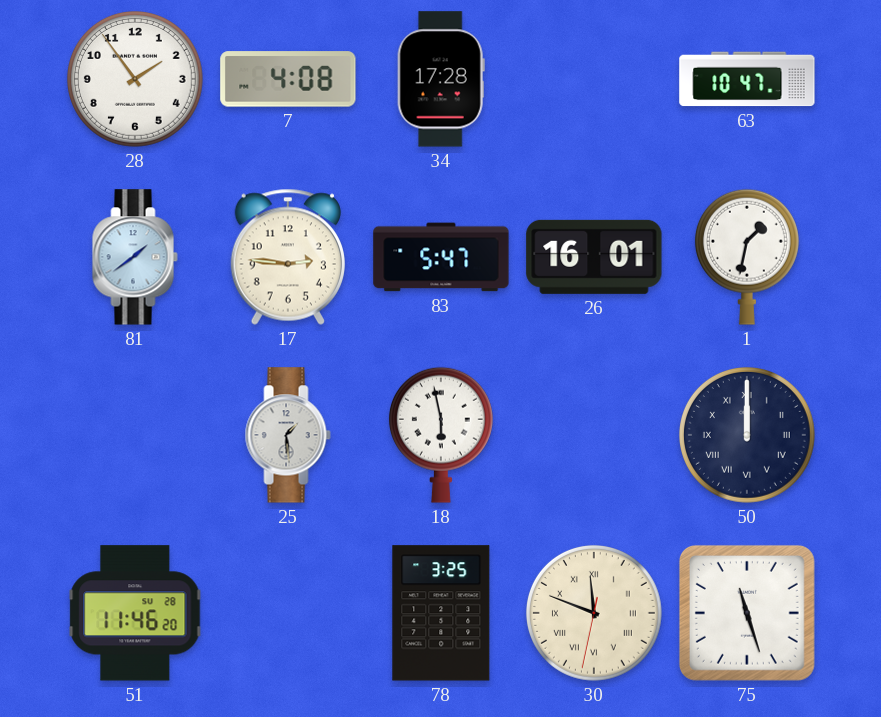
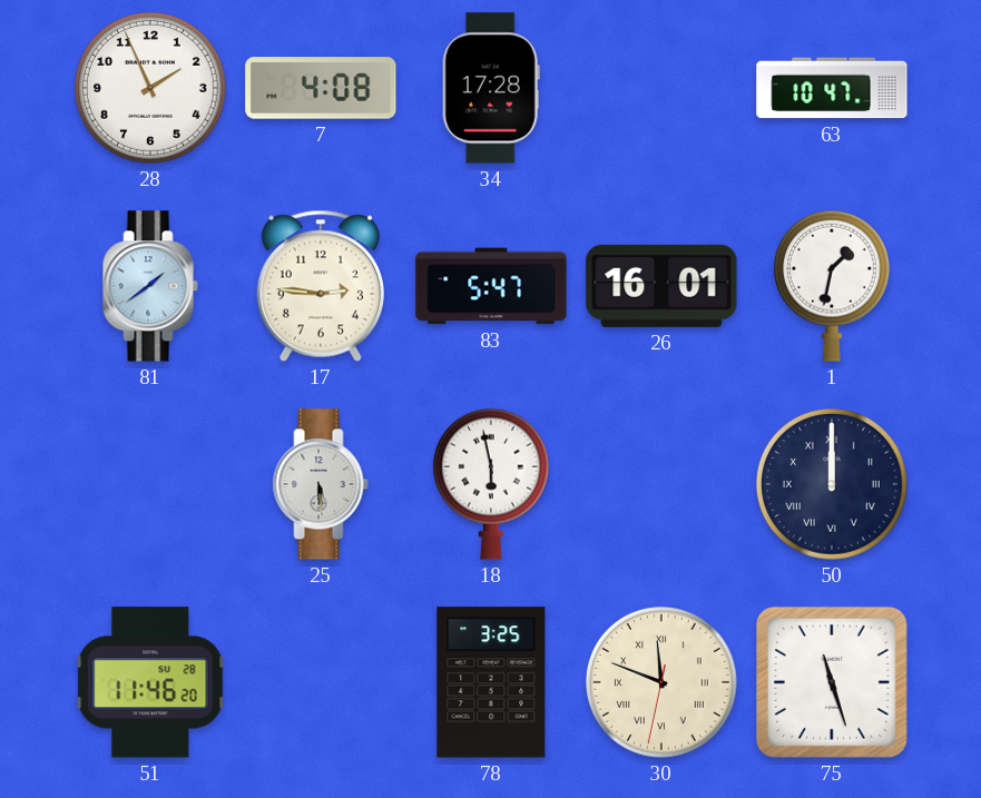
28: 1:54 -> 1:56
25: 1:29 -> 5:29
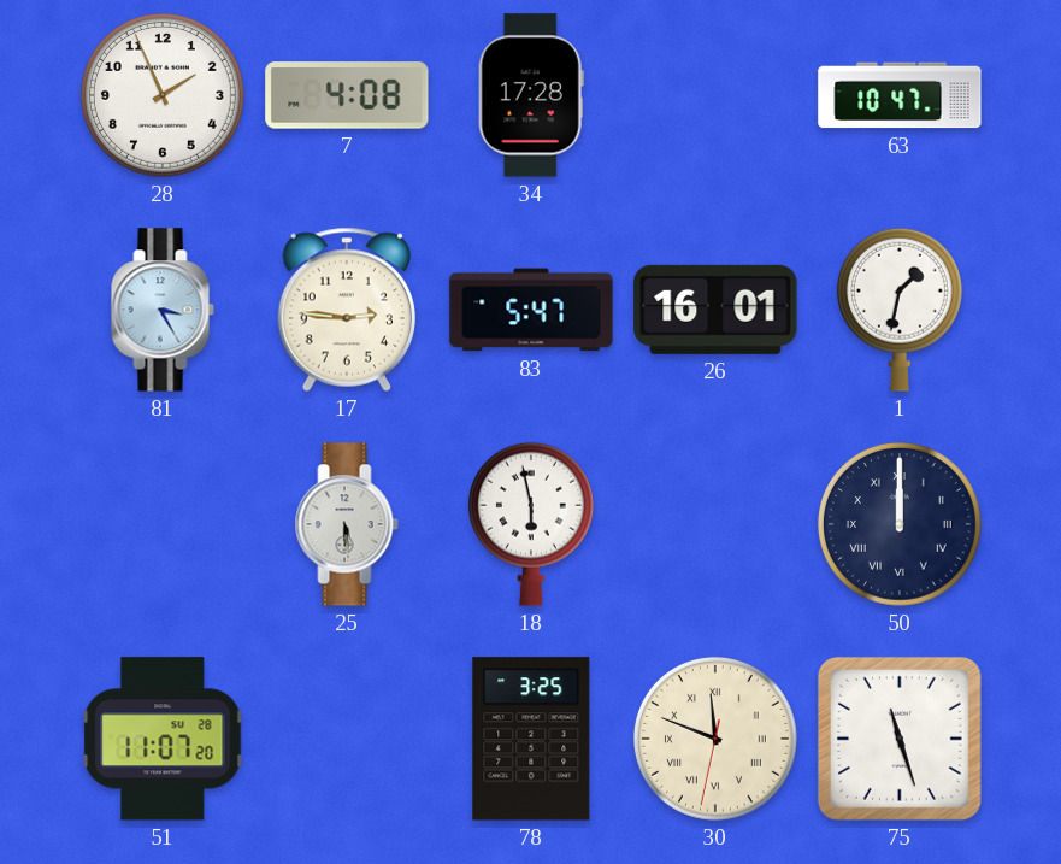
81: 1:39 -> 3:25
51: 11:46 -> 11:07
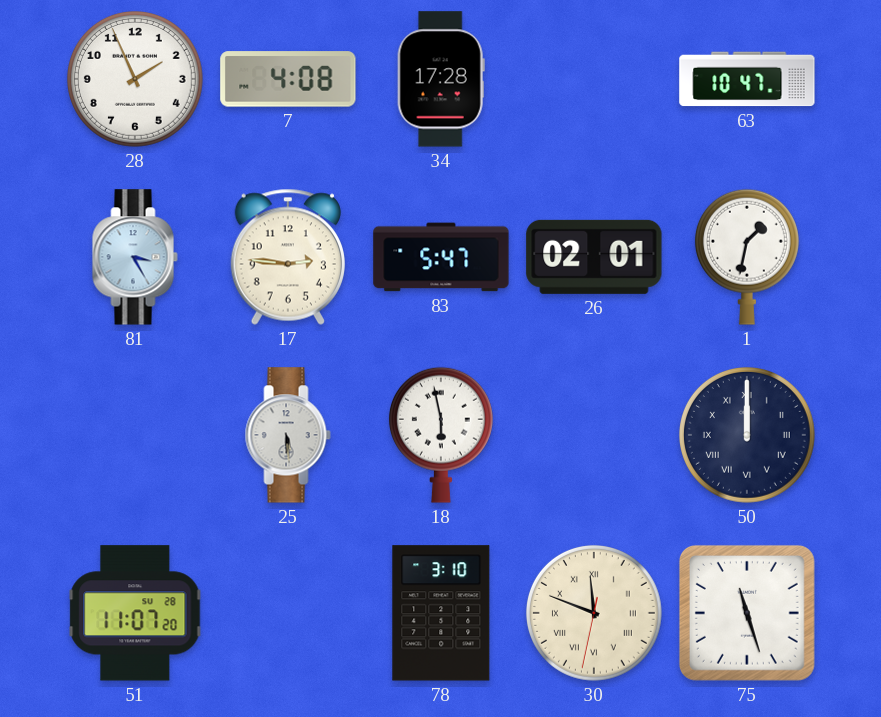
26: 16:01 -> 02:01
78: 3:25 -> 3:10
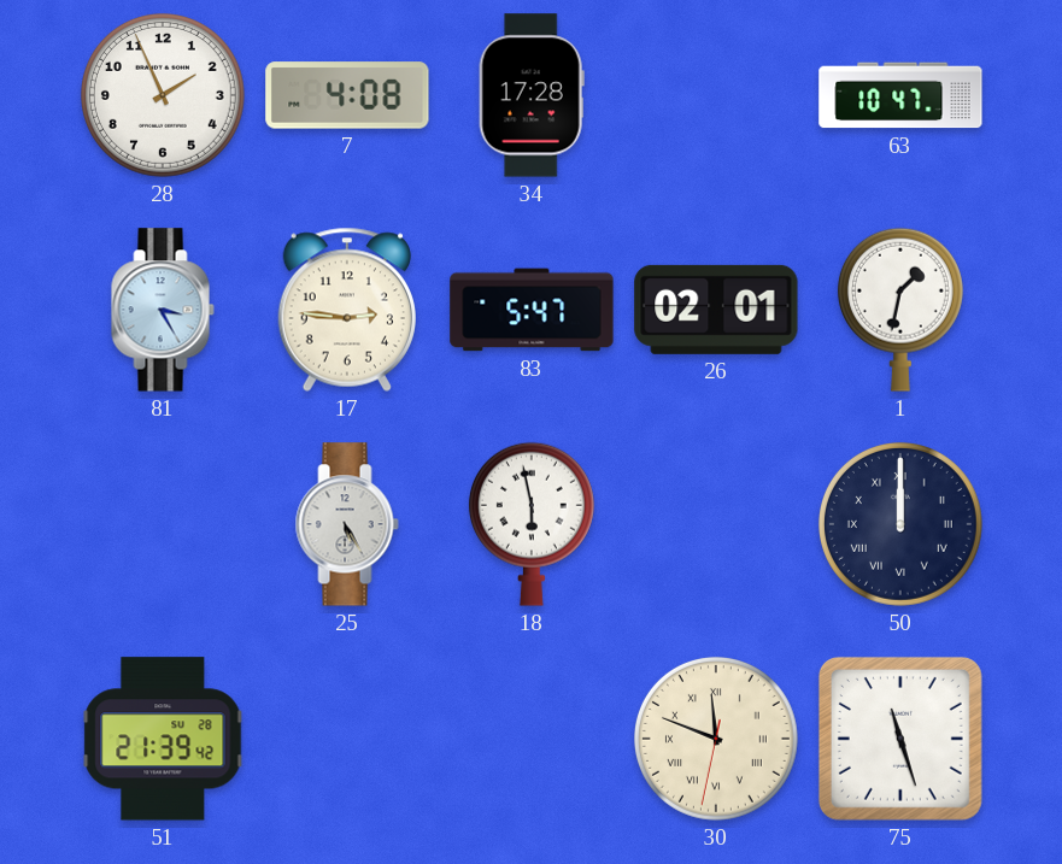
25: 5:29 -> 5:25
51: 11:07 -> 21:39
78: 3:10 -> none
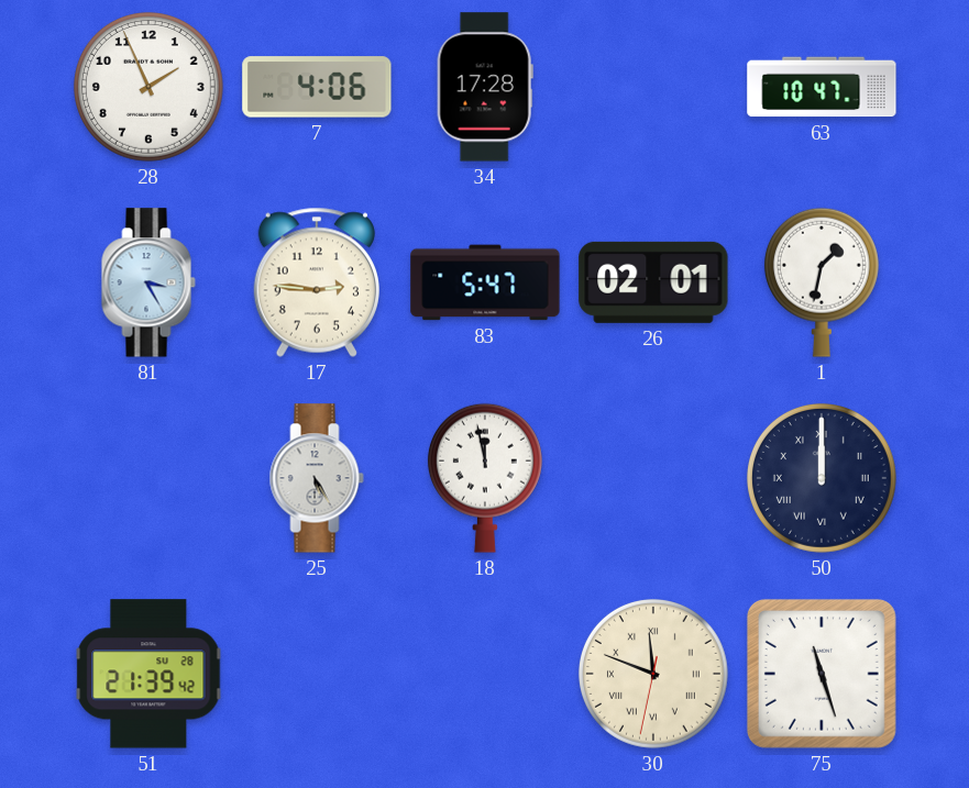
7: 4:08 -> 4:06
18: 5:58 -> 11:58
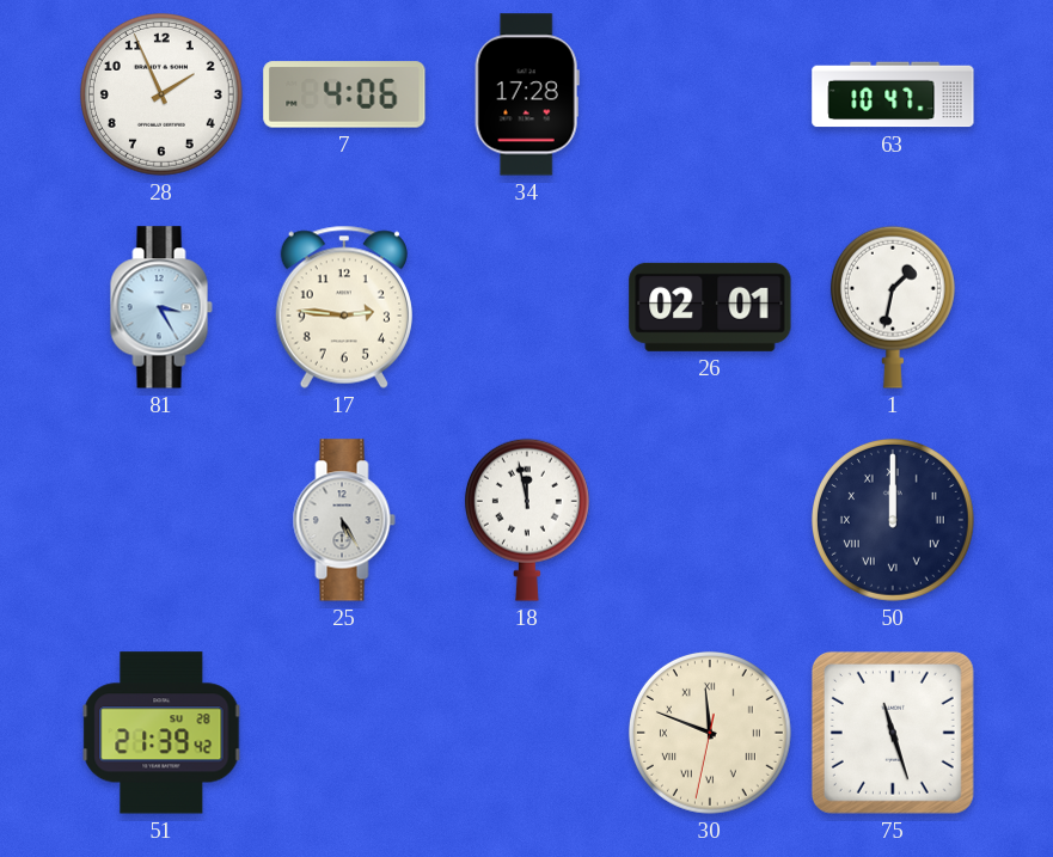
83: 5:47 -> none
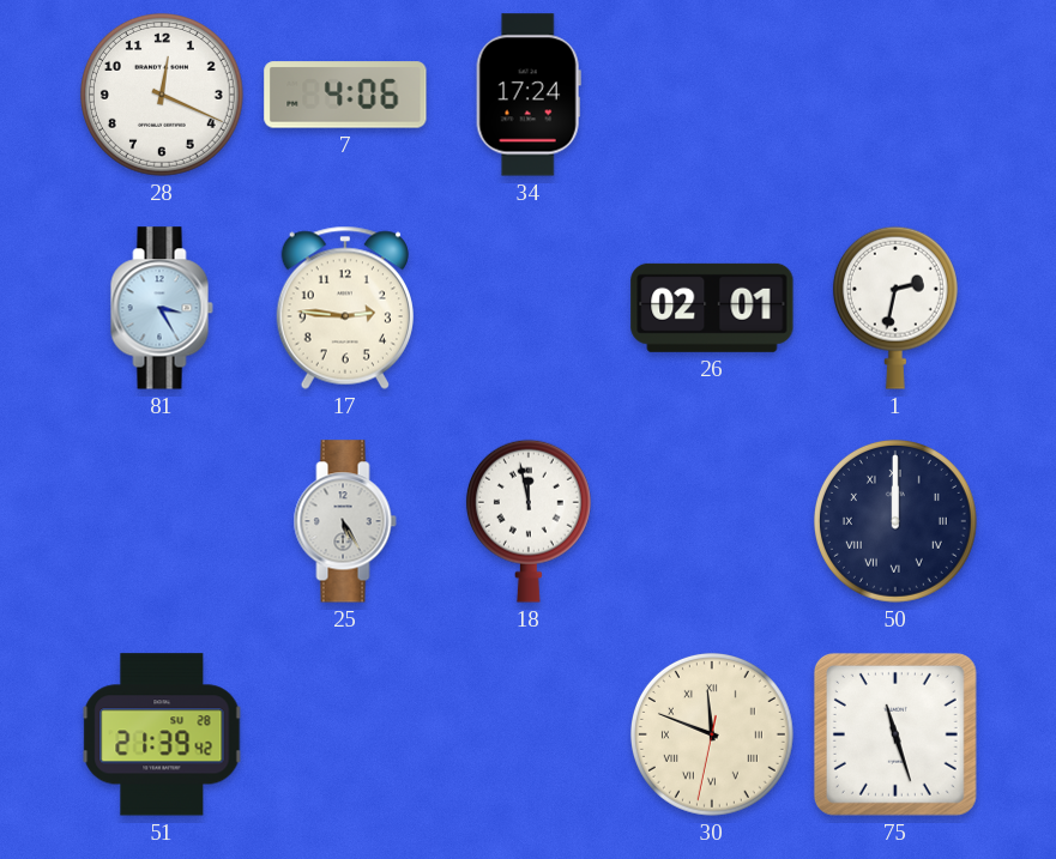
28: 1:56 -> 12:19
34: 17:28 -> 17:24
63: 10:47 -> none
1: 1:32 -> 2:32
